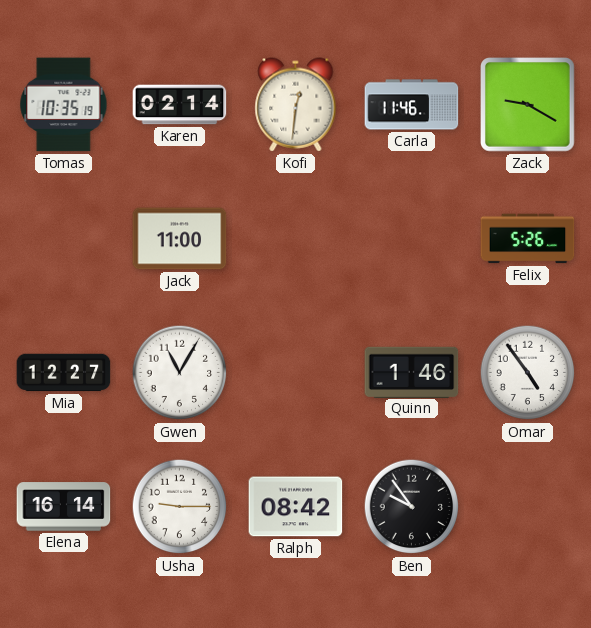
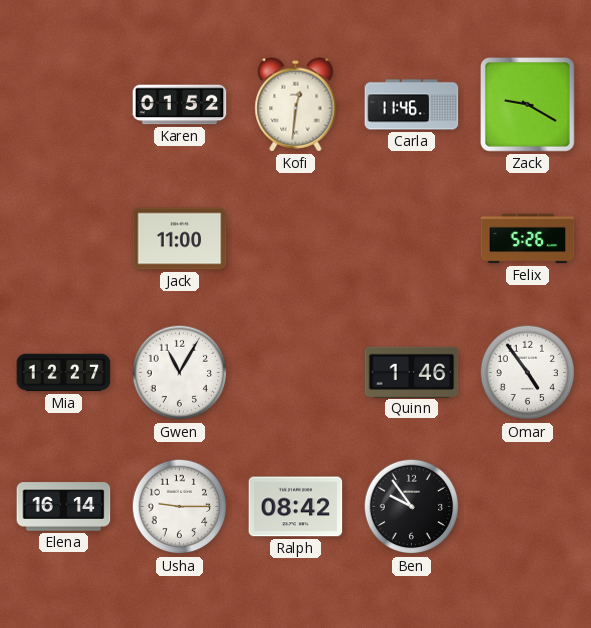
Tomas: 10:35 -> none
Karen: 02:14 -> 01:52
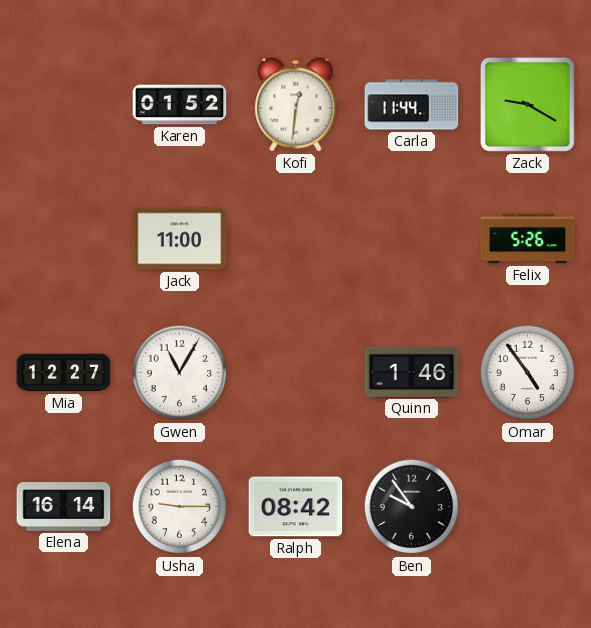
Carla: 11:46 -> 11:44
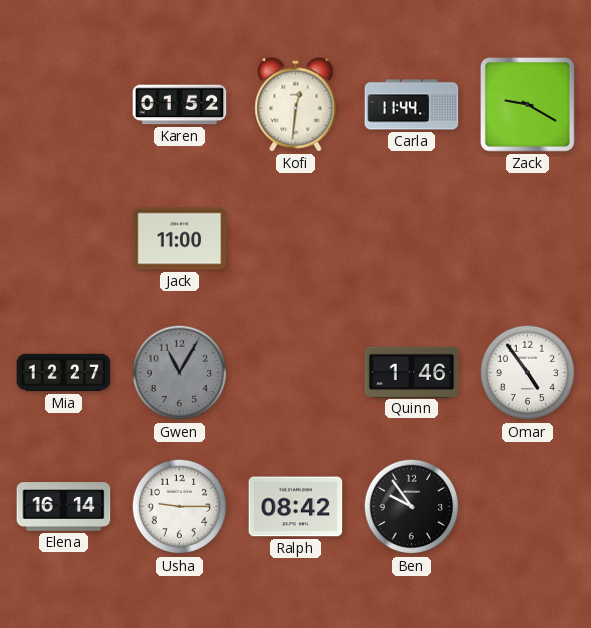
Felix: 5:26 -> none
Gwen dial: white -> grey
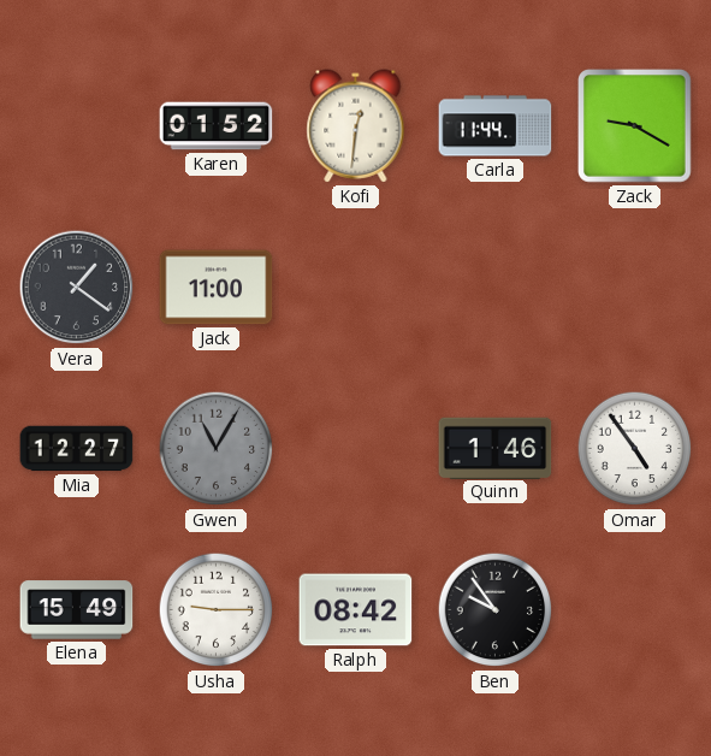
Vera: none -> 1:21
Elena: 16:14 -> 15:49
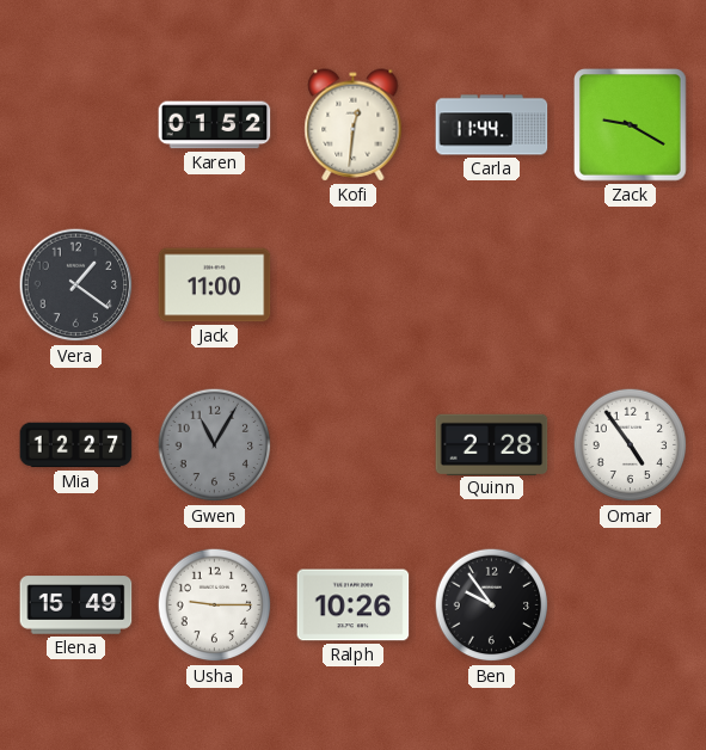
Quinn: 1:46 -> 2:28
Ralph: 08:42 -> 10:26
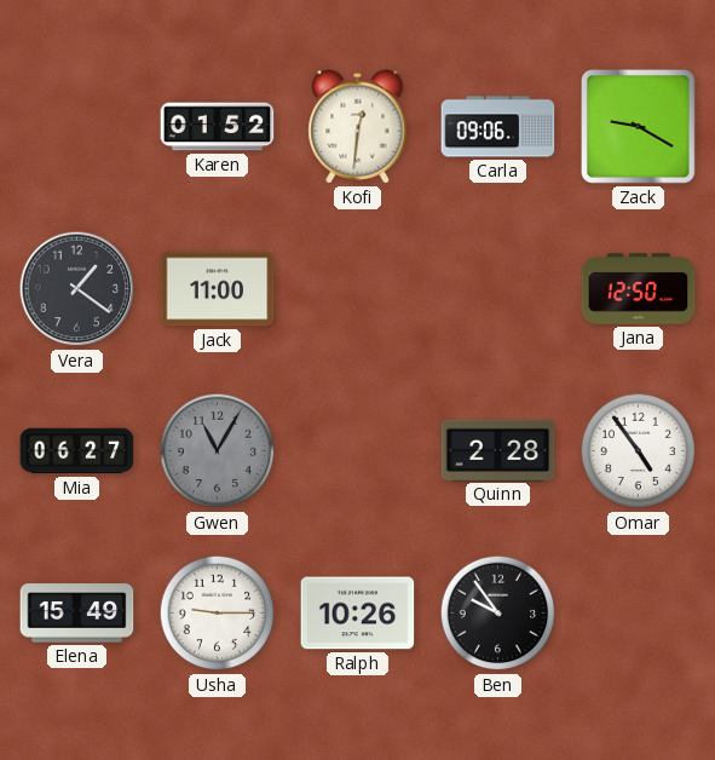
Carla: 11:44 -> 09:06
Jana: none -> 12:50
Mia: 12:27 -> 06:27
